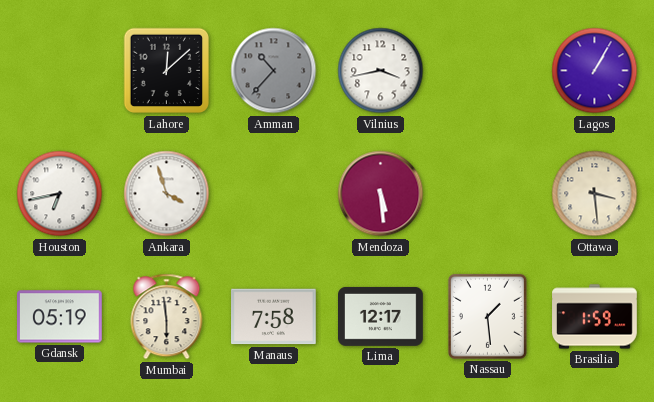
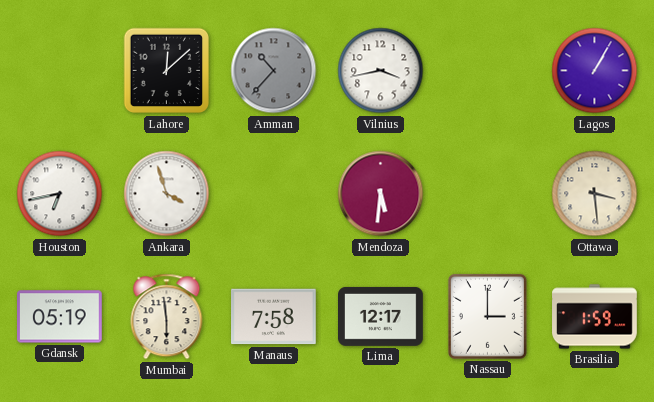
Mendoza: 5:29 -> 5:31
Nassau: 1:29 -> 3:00
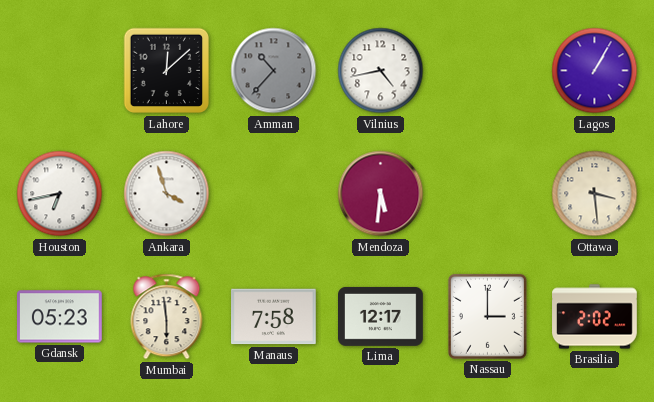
Vilnius: 3:43 -> 4:43
Gdansk: 05:19 -> 05:23
Brasilia: 1:59 -> 2:02
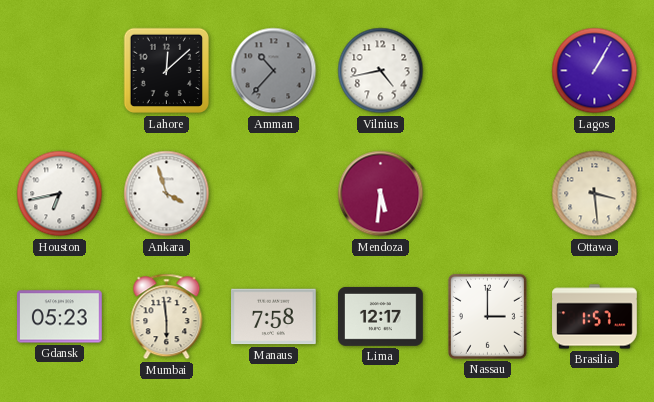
Brasilia: 2:02 -> 1:57
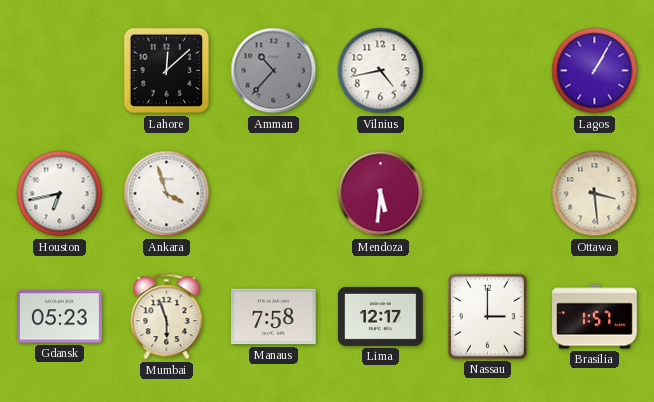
Mumbai: 5:59 -> 5:57
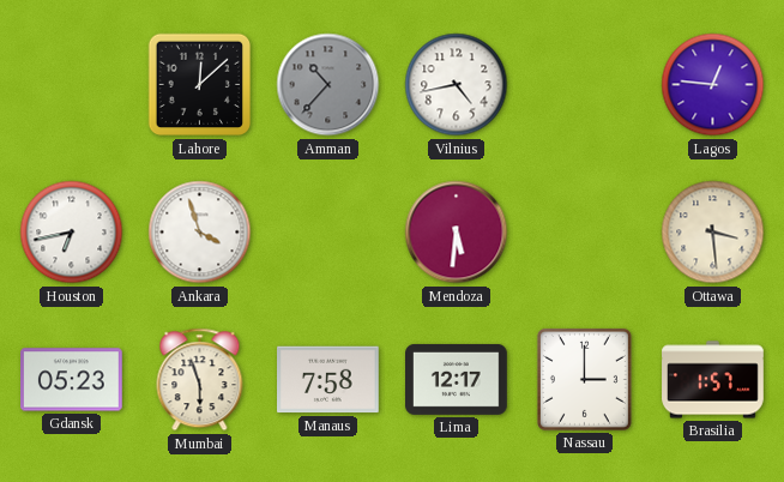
Lagos: 1:05 -> 12:46
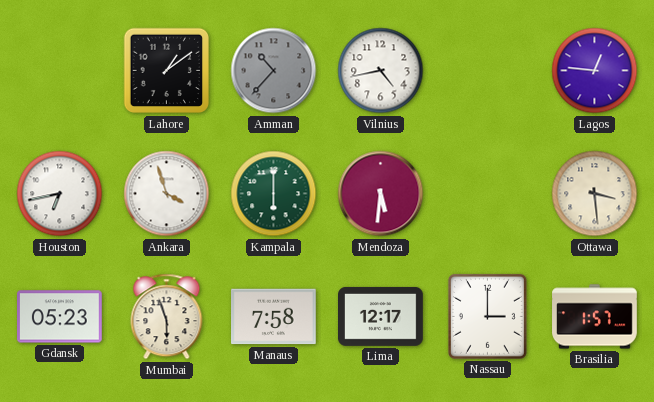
Lahore: 12:08 -> 1:09
Kampala: none -> 6:00
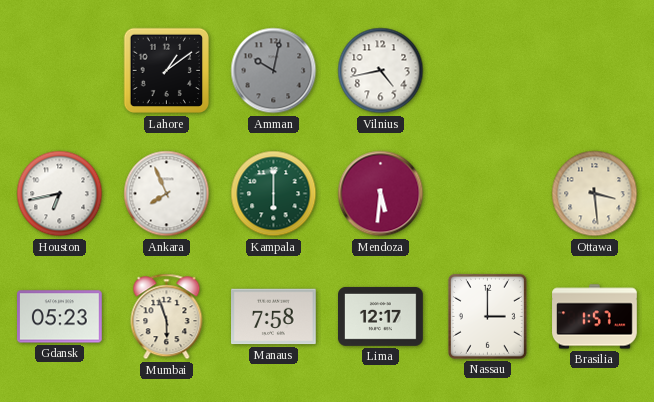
Amman: 10:37 -> 10:02
Lagos: 12:46 -> none
Ankara: 3:57 -> 7:56
